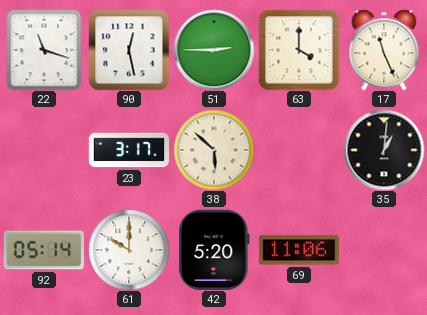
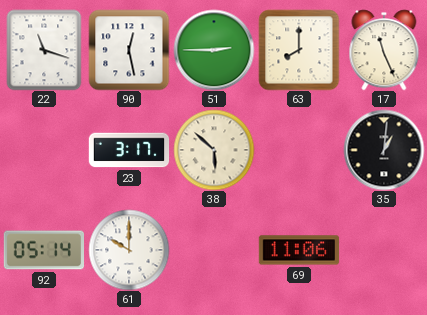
63: 4:00 -> 8:00
42: 5:20 -> none
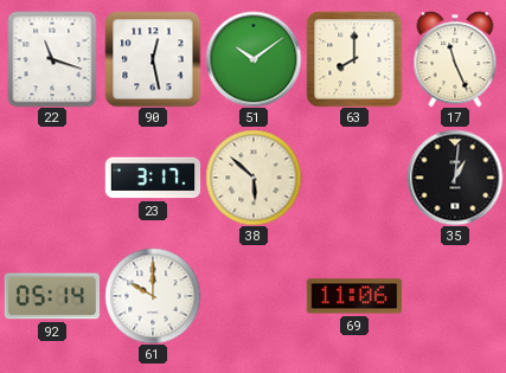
51: 2:45 -> 10:09
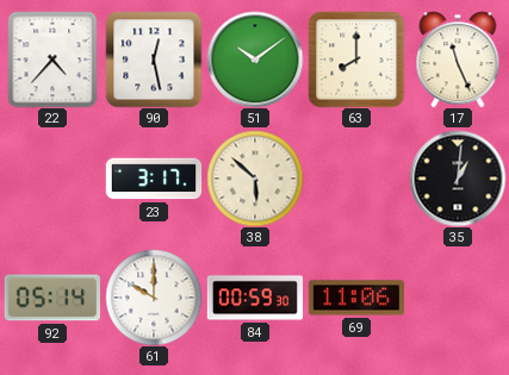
22: 11:18 -> 4:37
84: none -> 00:59
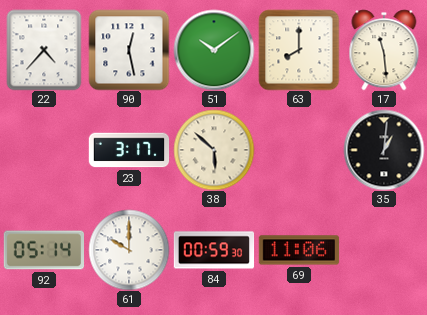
17: 11:26 -> 11:29
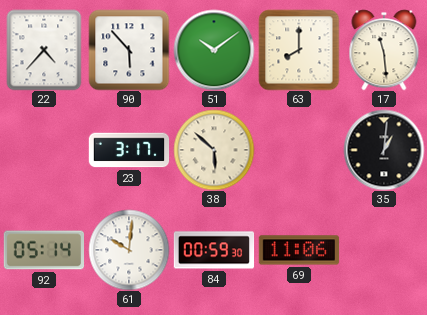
90: 12:28 -> 5:53
61: 10:00 -> 10:01
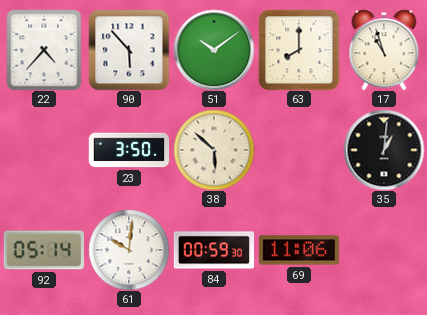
17: 11:29 -> 10:57
23: 3:17 -> 3:50
